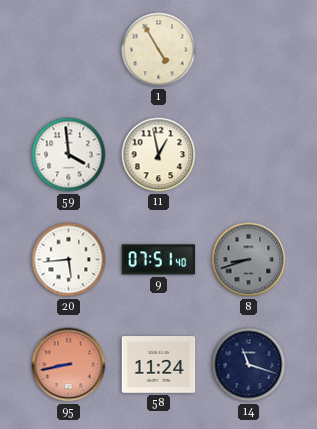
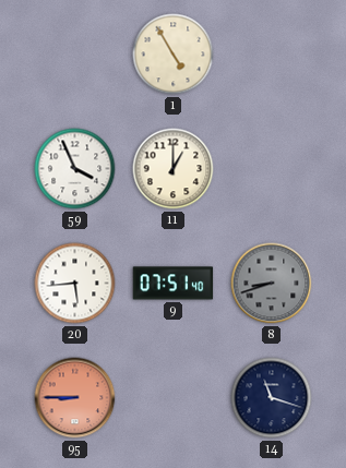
59: 3:59 -> 3:56
11: 12:58 -> 1:00
95: 8:43 -> 8:45
58: 11:24 -> none
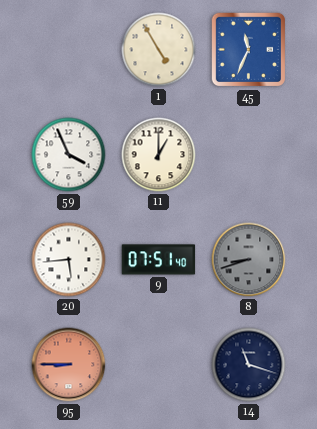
45: none -> 11:34
